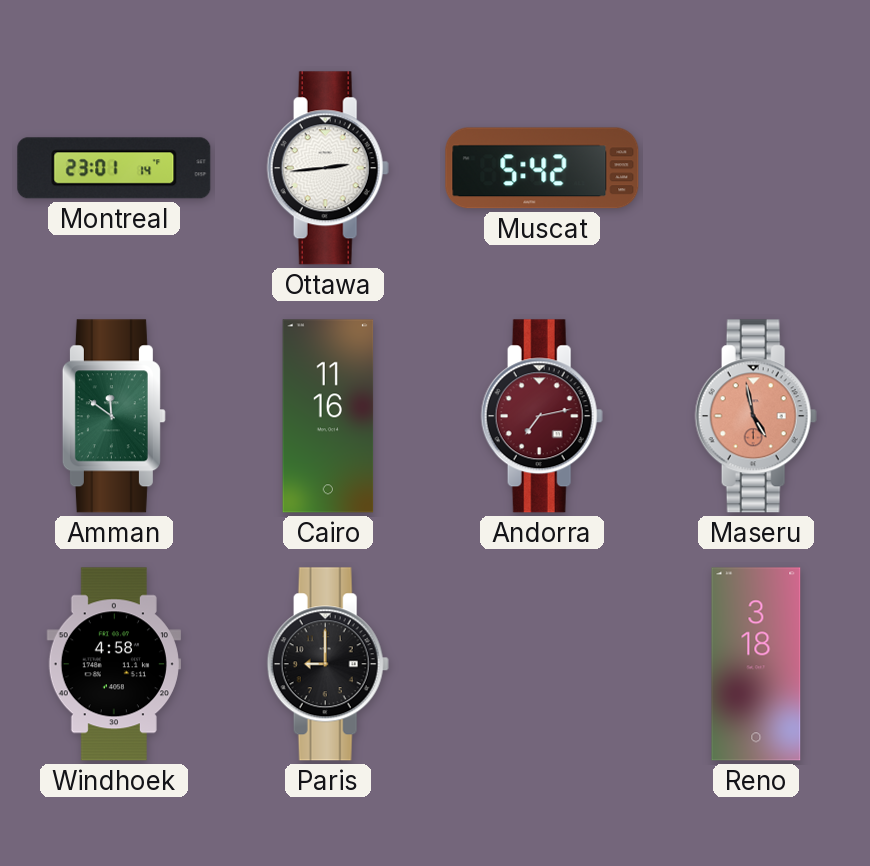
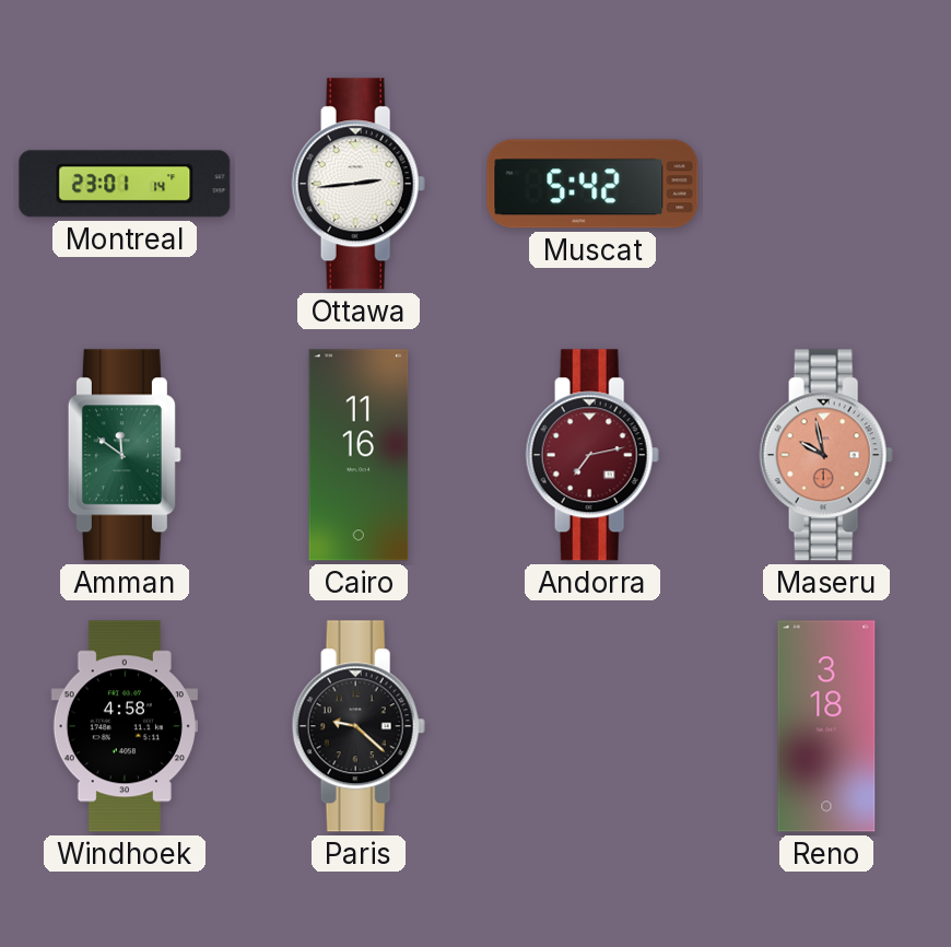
Maseru: 4:58 -> 9:58
Paris: 9:00 -> 9:22
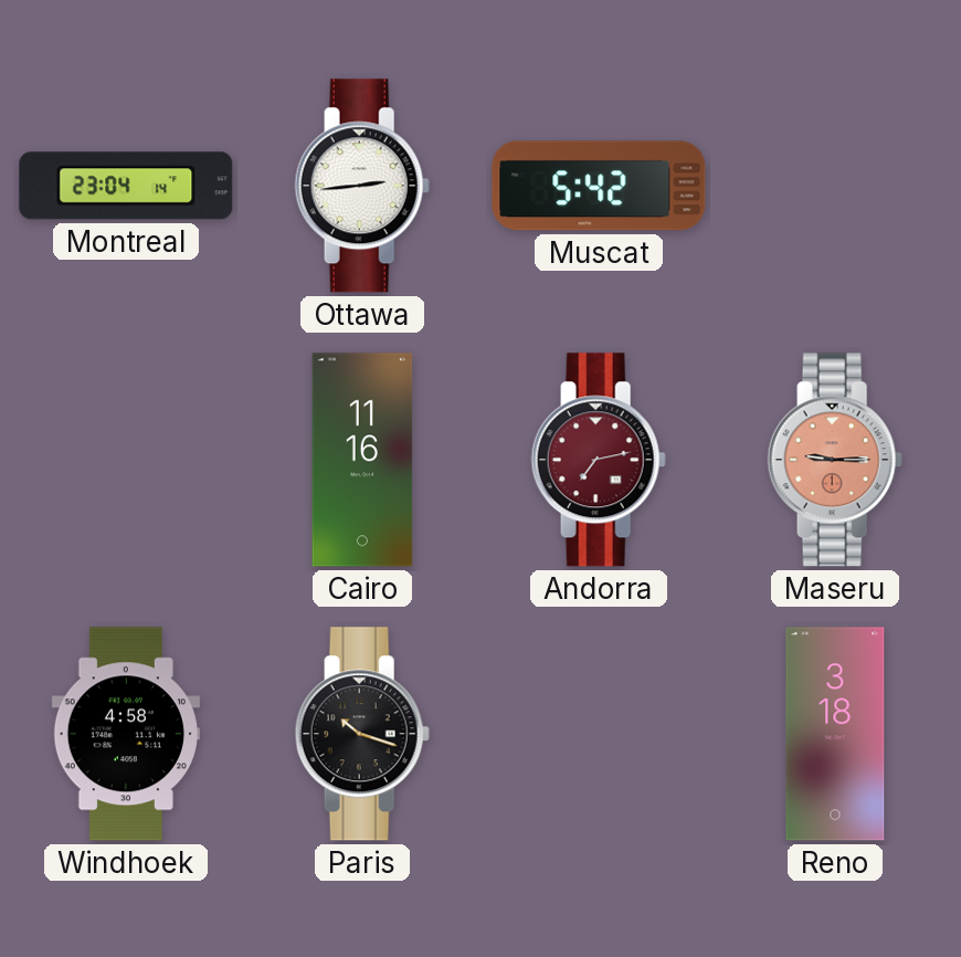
Montreal: 23:01 -> 23:04
Amman: 11:51 -> none
Maseru: 9:58 -> 9:15
Paris: 9:22 -> 10:18
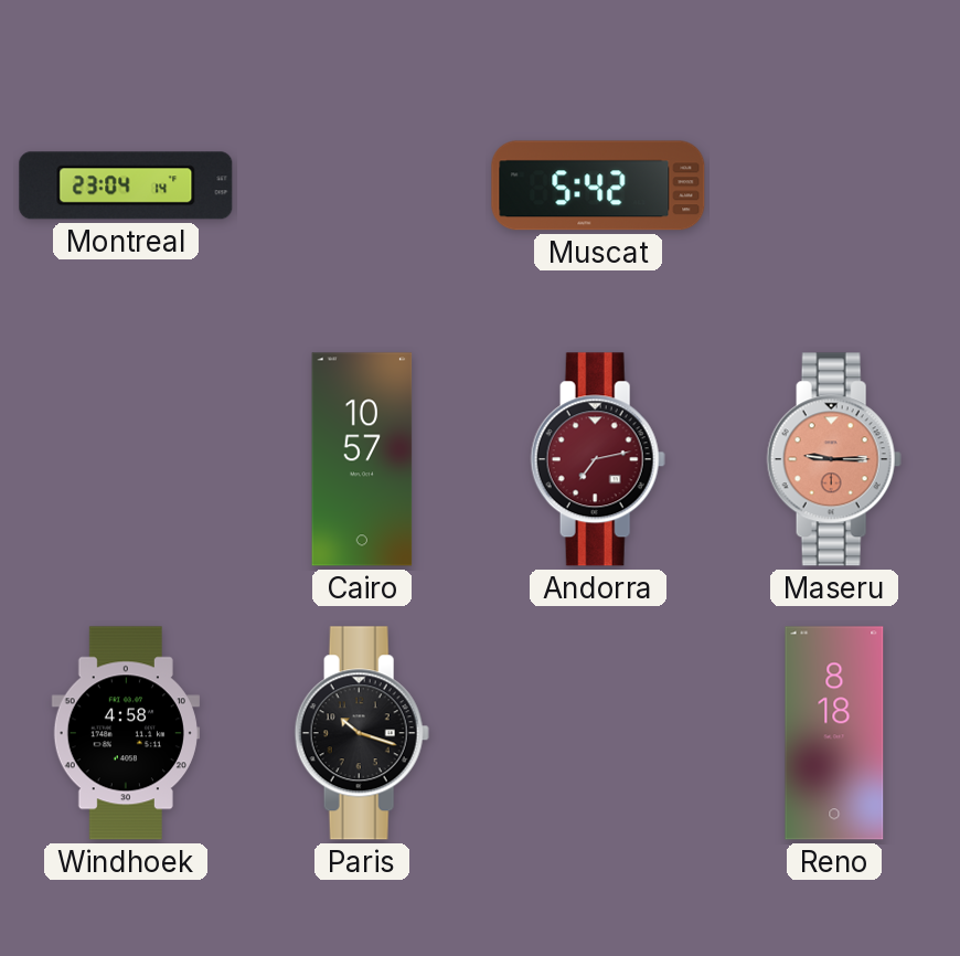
Ottawa: 2:44 -> none
Cairo: 11:16 -> 10:57
Reno: 3:18 -> 8:18
